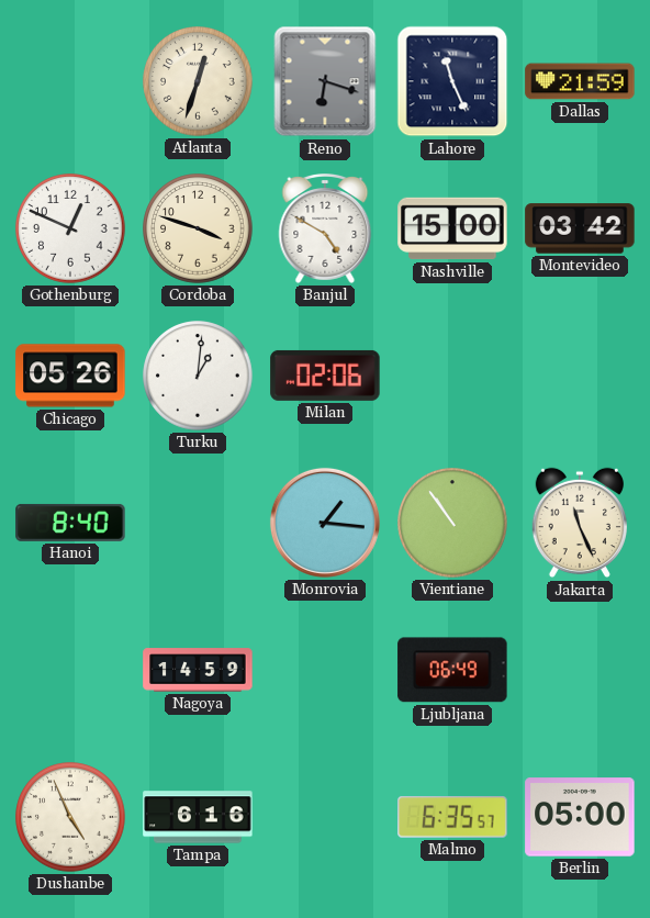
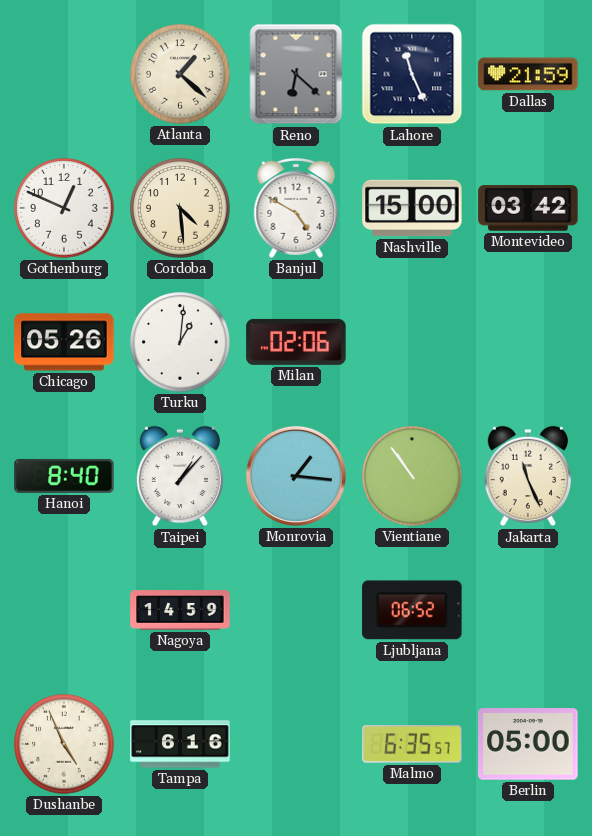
Atlanta: 12:33 -> 1:22
Reno: 6:18 -> 6:22
Cordoba: 3:48 -> 4:29
Taipei: none -> 1:07
Ljubljana: 06:49 -> 06:52
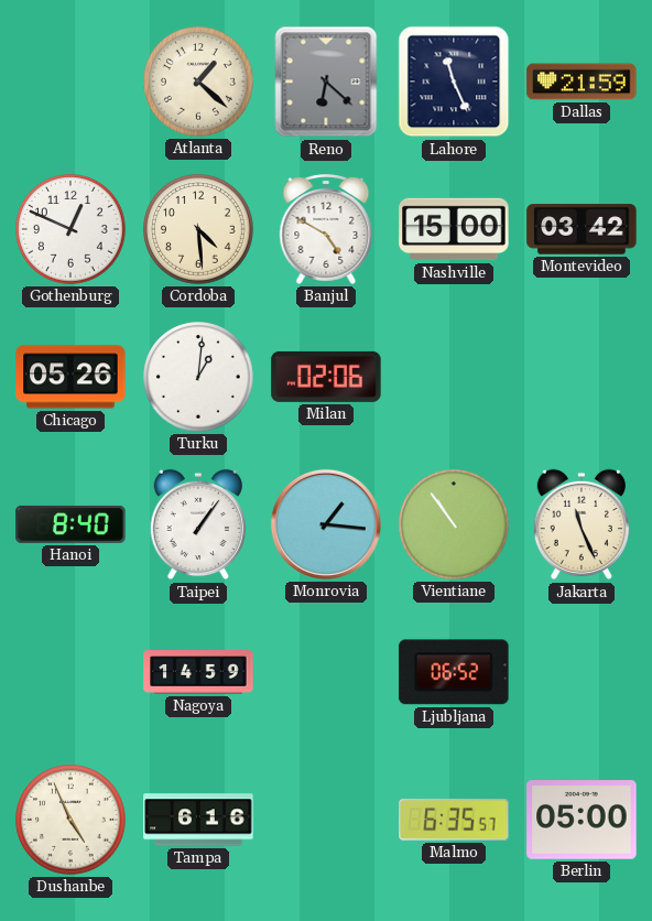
Taipei: 1:07 -> 1:06
